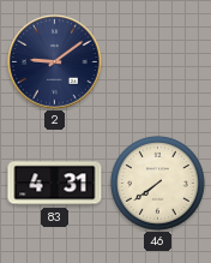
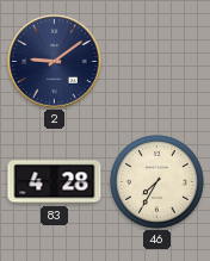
83: 4:31 -> 4:28
46: 7:39 -> 7:35
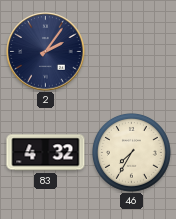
2: 9:09 -> 2:06
83: 4:28 -> 4:32
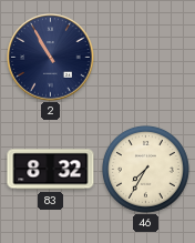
2: 2:06 -> 10:55
83: 4:32 -> 8:32
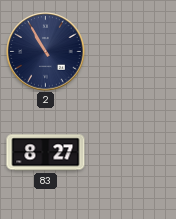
83: 8:32 -> 8:27
46: 7:35 -> none
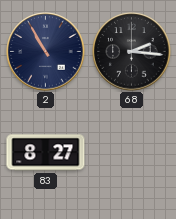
68: none -> 2:16
